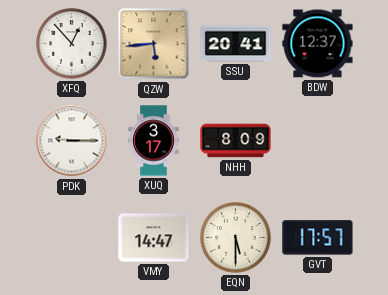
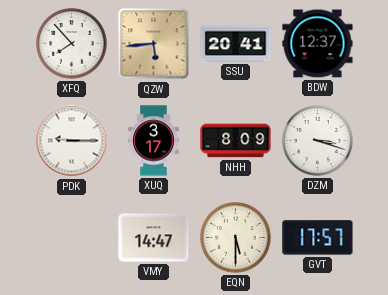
XFQ: 12:53 -> 7:53
DZM: none -> 3:18
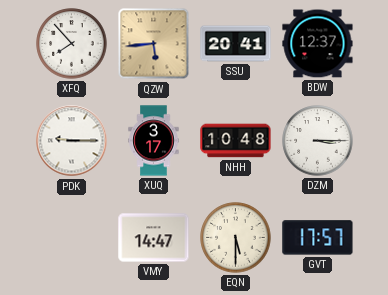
NHH: 8:09 -> 10:48
DZM: 3:18 -> 3:15
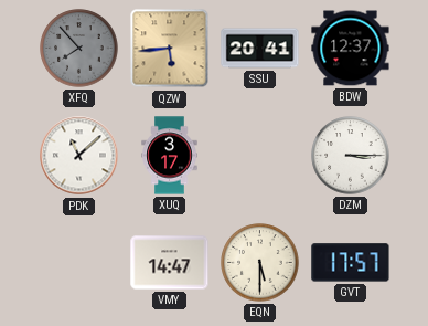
XFQ dial: white -> grey
PDK: 9:15 -> 11:08
NHH: 10:48 -> none
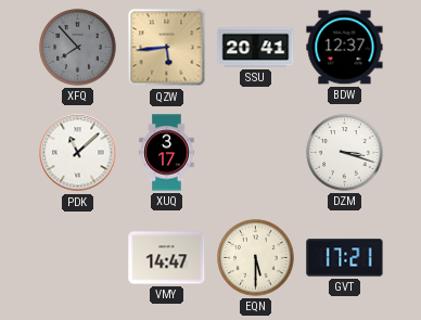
DZM: 3:15 -> 3:18
GVT: 17:57 -> 17:21
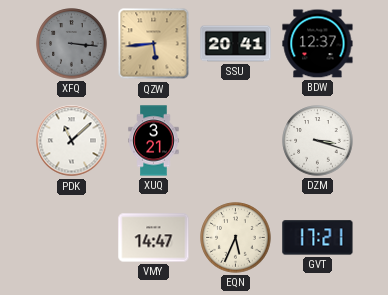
XFQ: 7:53 -> 3:16
XUQ: 3:17 -> 3:21
EQN: 5:30 -> 5:34
